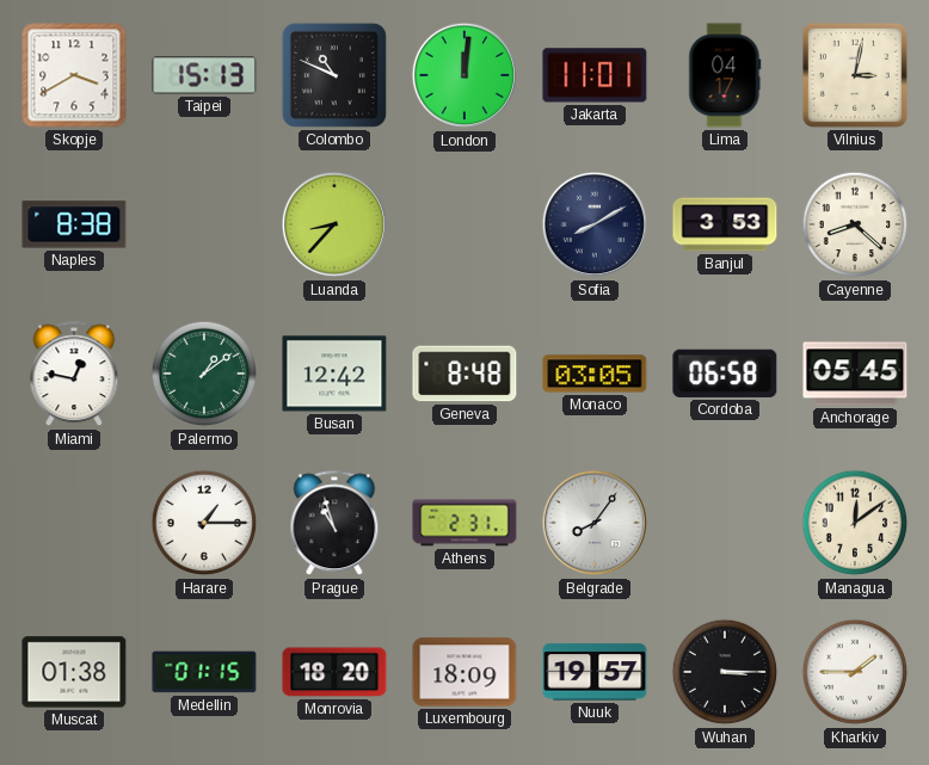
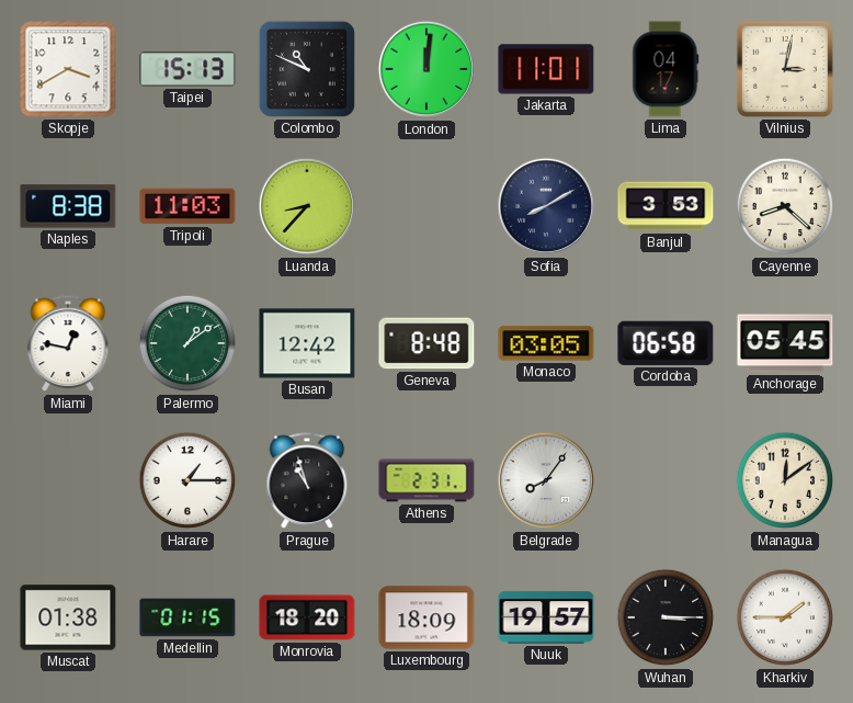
Tripoli: none -> 11:03
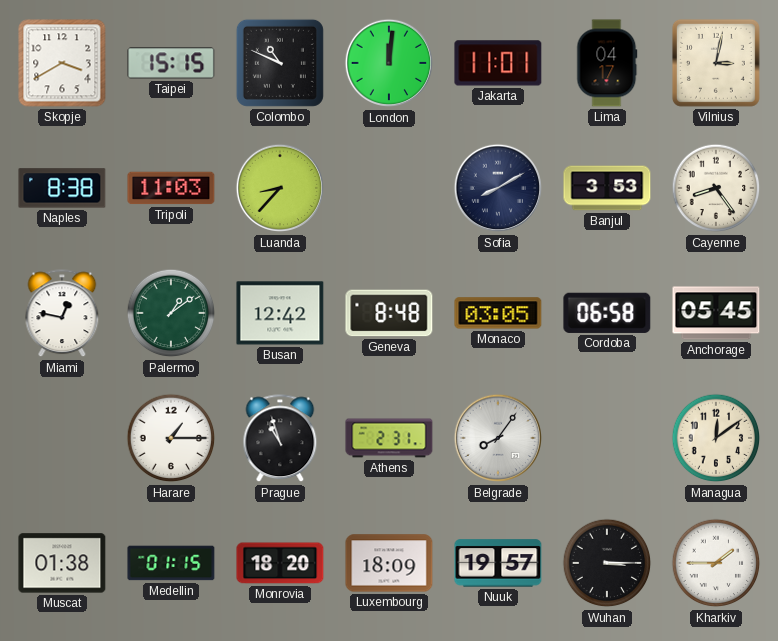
Taipei: 15:13 -> 15:15
Cayenne: 8:22 -> 8:24
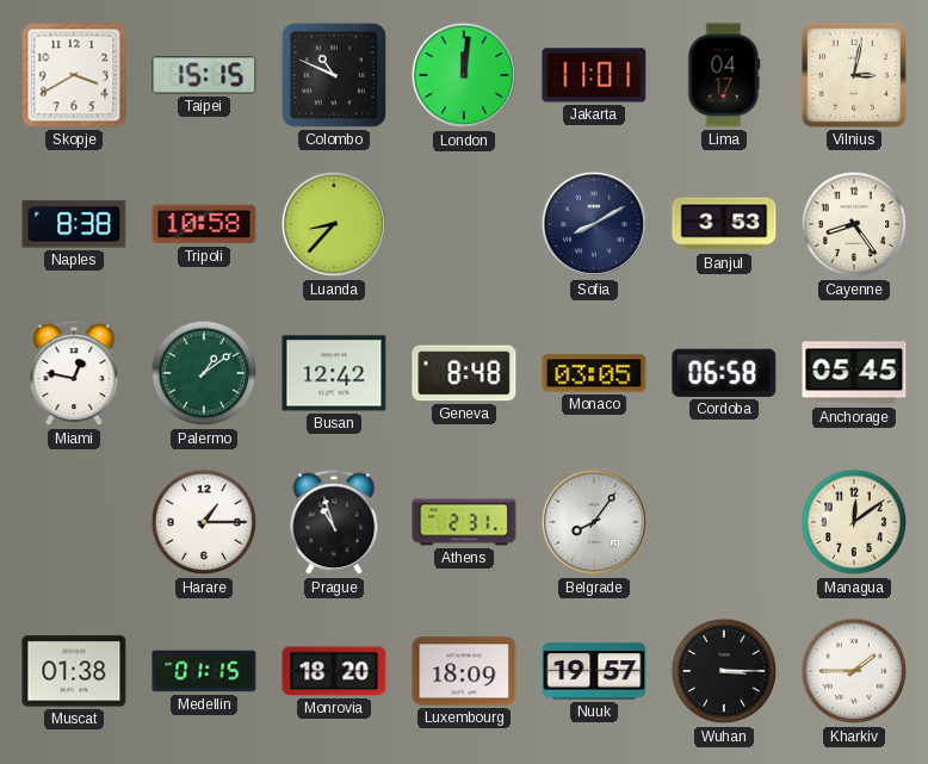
Tripoli: 11:03 -> 10:58
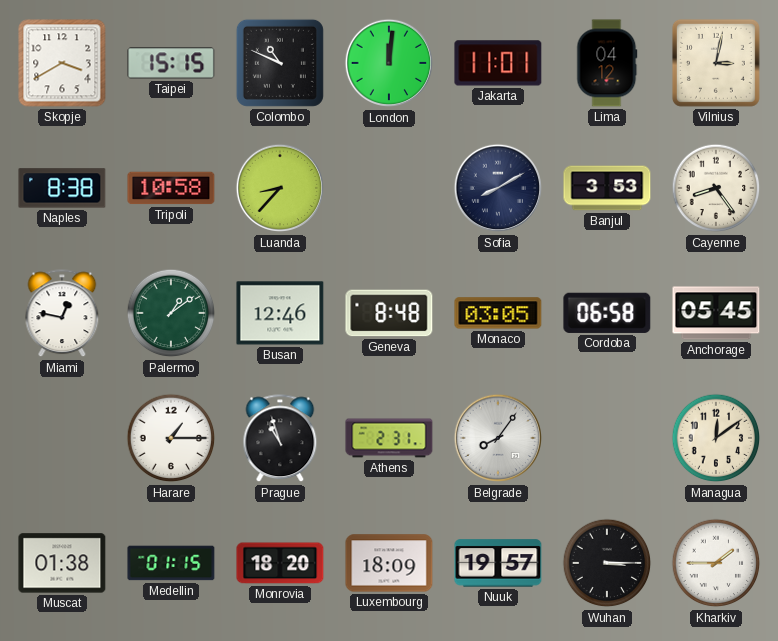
Lima: 04:17 -> 04:12
Busan: 12:42 -> 12:46
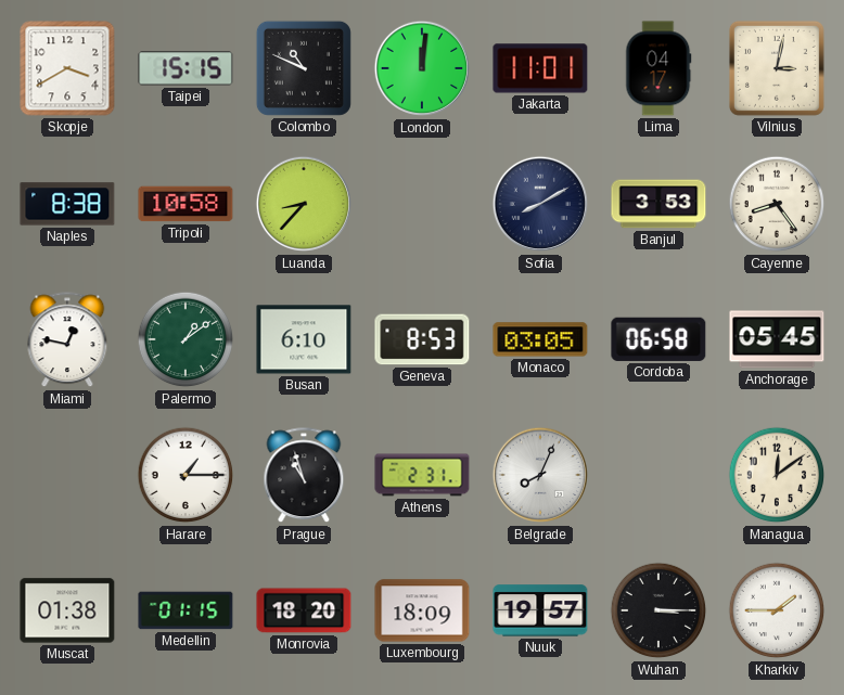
Lima: 04:12 -> 04:17
Busan: 12:46 -> 6:10
Geneva: 8:48 -> 8:53
Belgrade: 8:06 -> 8:04
